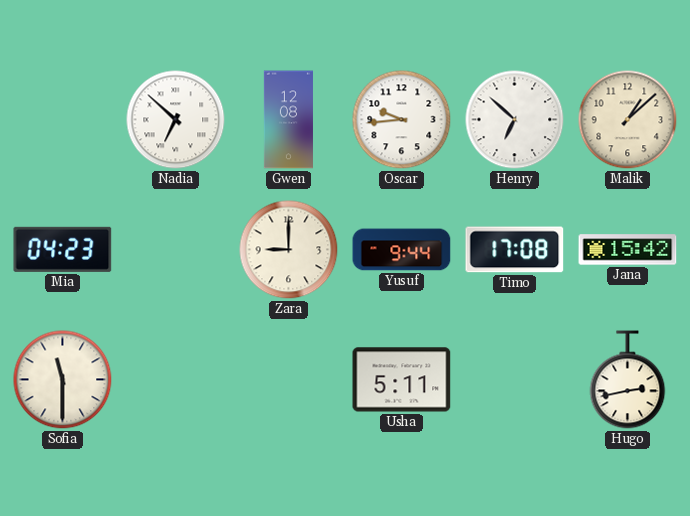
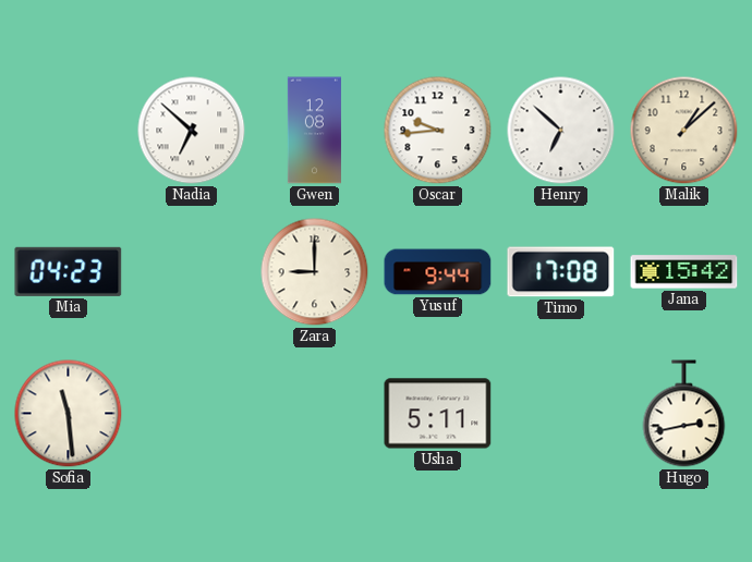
Sofia: 11:30 -> 11:29
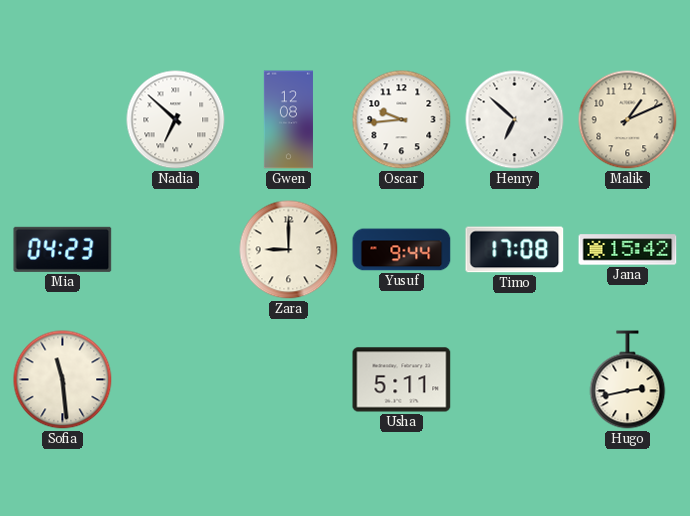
Malik: 1:08 -> 1:11
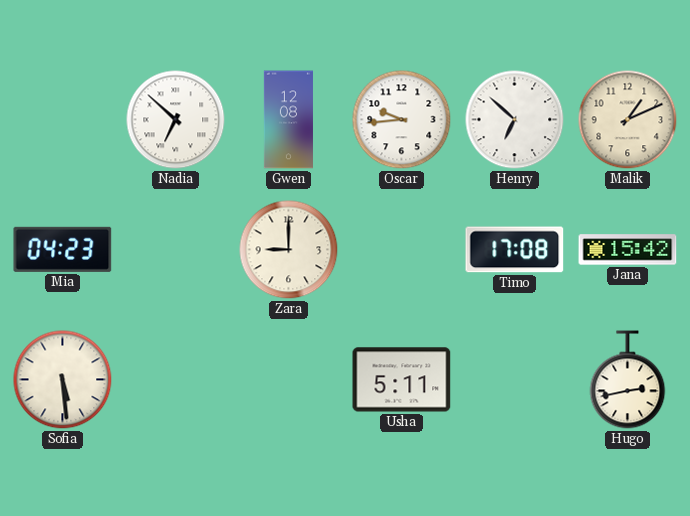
Yusuf: 9:44 -> none
Sofia: 11:29 -> 5:29
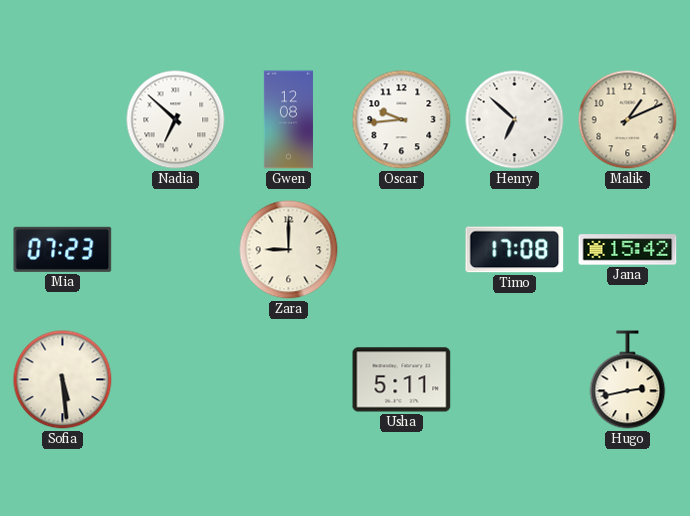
Mia: 04:23 -> 07:23
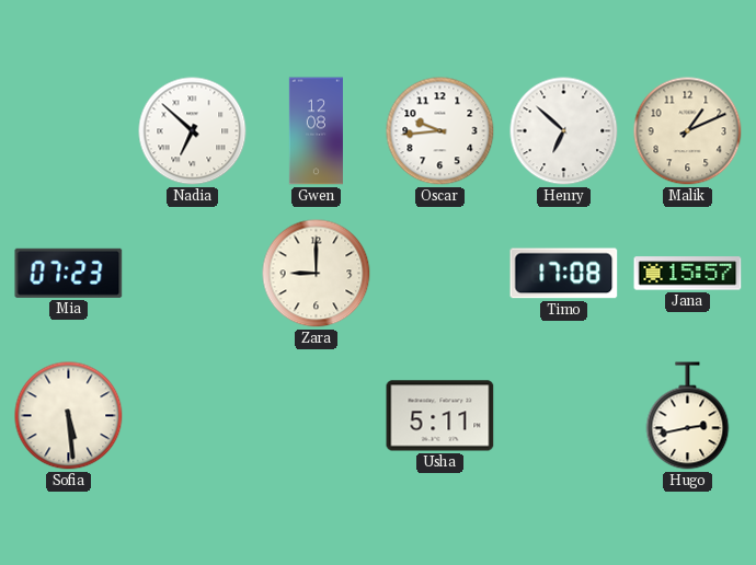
Jana: 15:42 -> 15:57
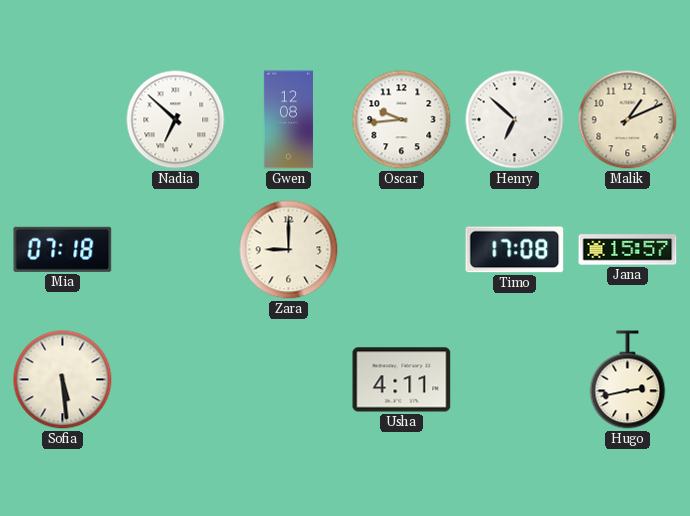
Mia: 07:23 -> 07:18
Usha: 5:11 -> 4:11
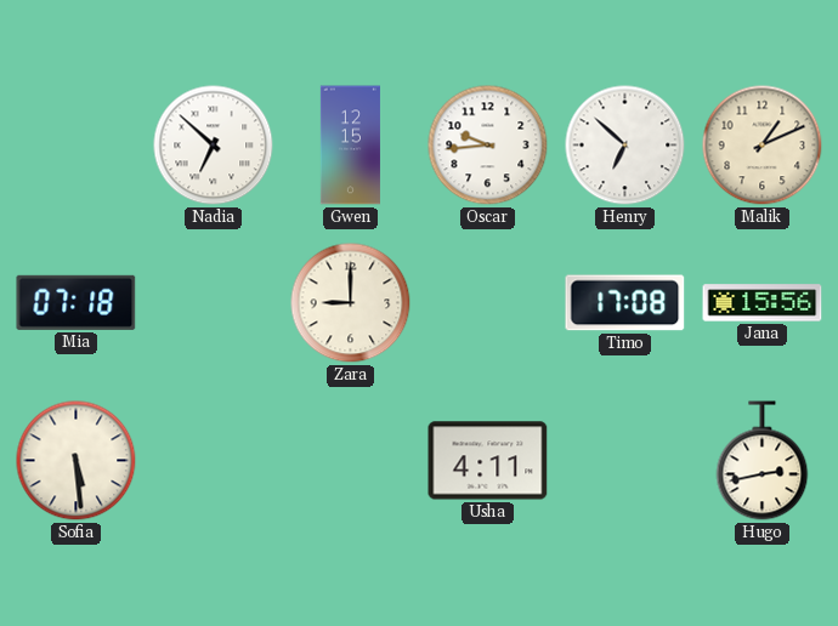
Gwen: 12:08 -> 12:15
Jana: 15:57 -> 15:56
